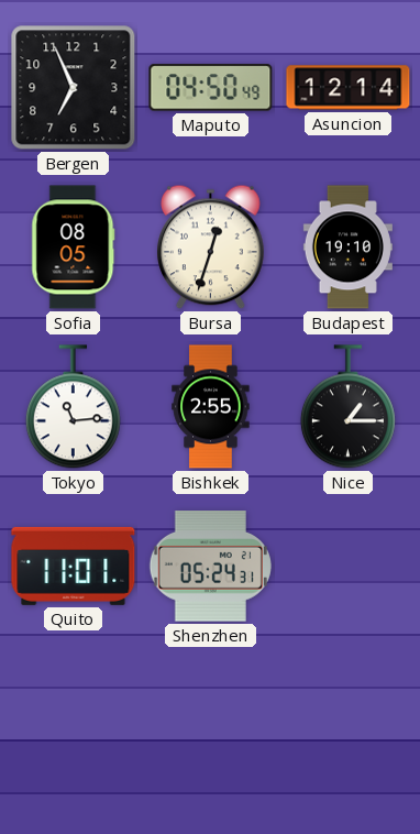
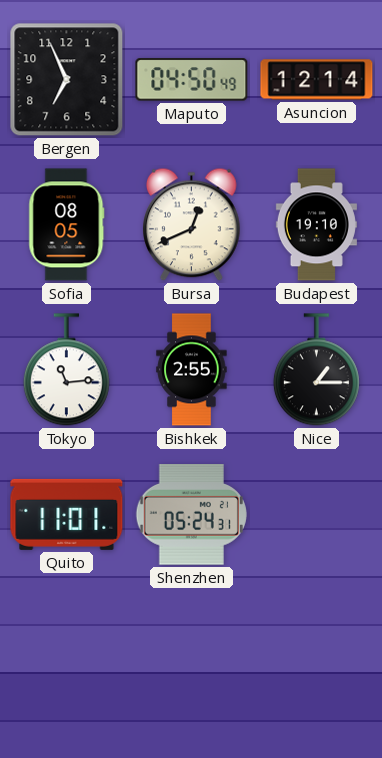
Bursa: 12:33 -> 12:41
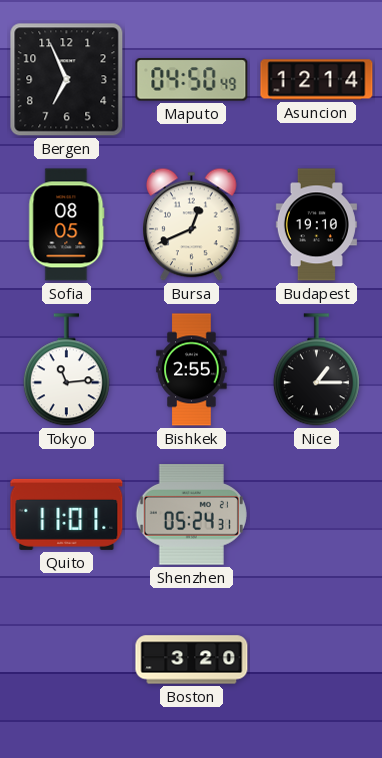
Boston: none -> 3:20
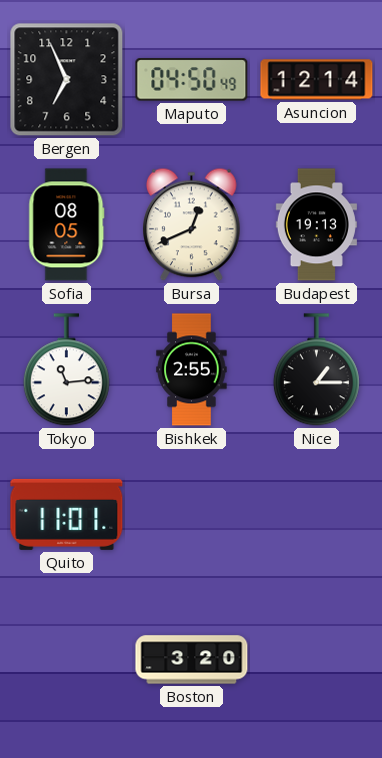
Budapest: 19:10 -> 19:13
Shenzhen: 05:24 -> none
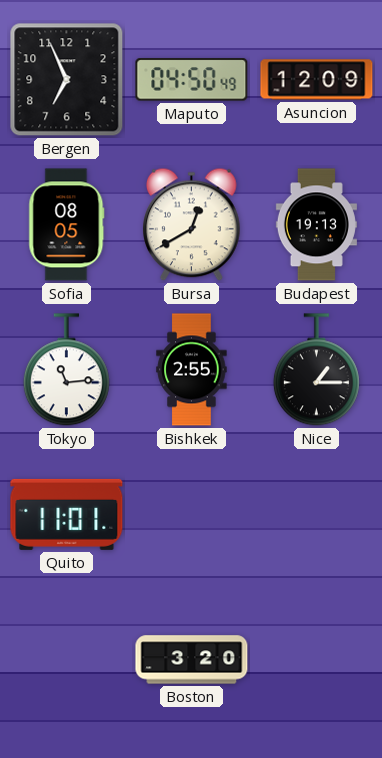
Asuncion: 12:14 -> 12:09
Bursa: 12:41 -> 12:40
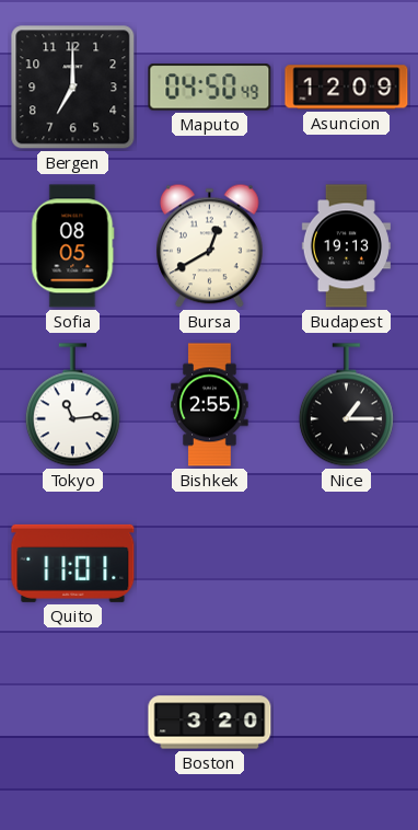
Bergen: 6:56 -> 7:00
